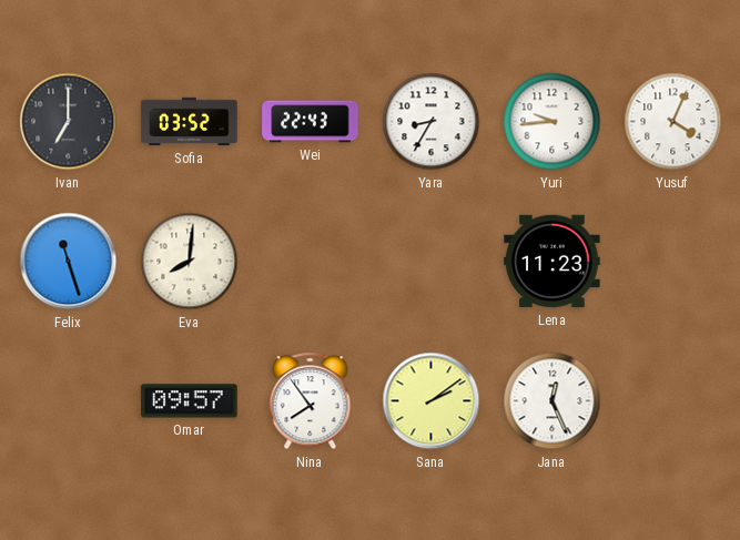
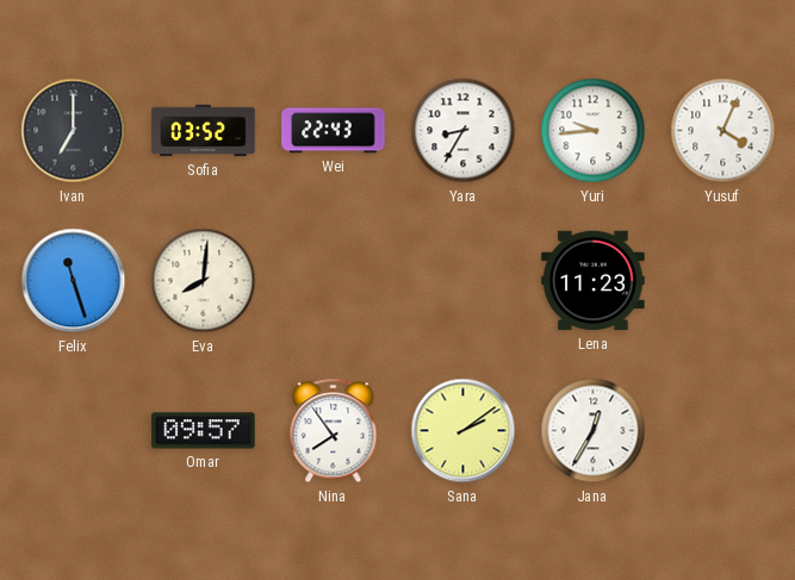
Jana: 12:26 -> 12:35
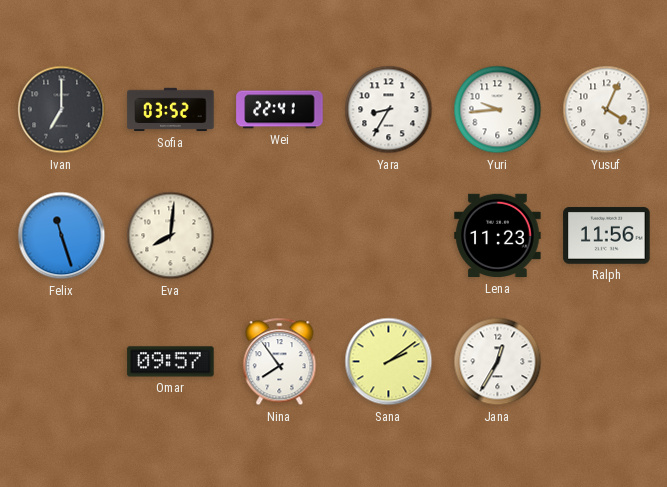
Wei: 22:43 -> 22:41
Ralph: none -> 11:56
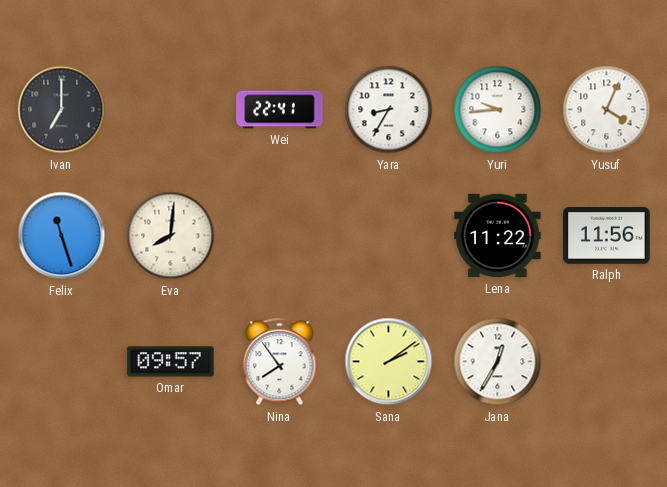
Sofia: 03:52 -> none
Lena: 11:23 -> 11:22
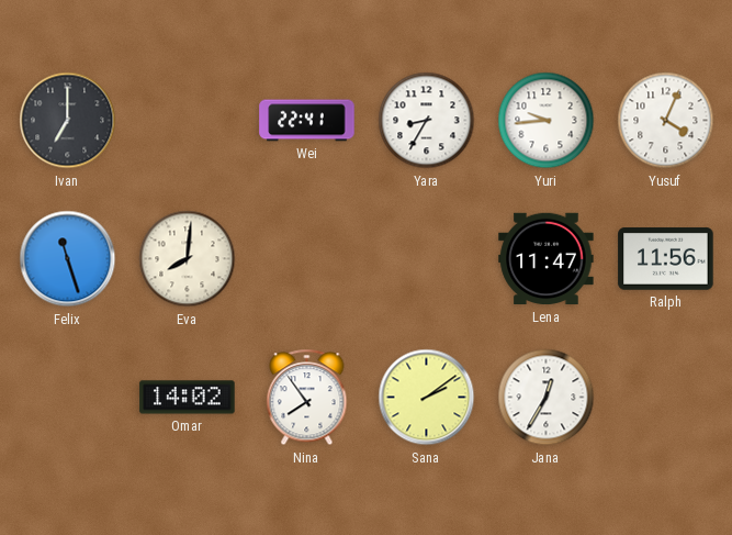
Lena: 11:22 -> 11:47
Omar: 09:57 -> 14:02
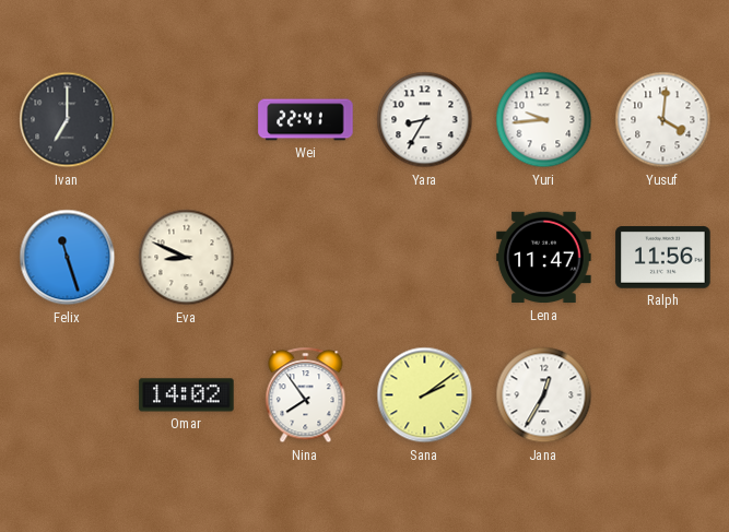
Yusuf: 4:04 -> 4:01
Eva: 8:01 -> 8:49
